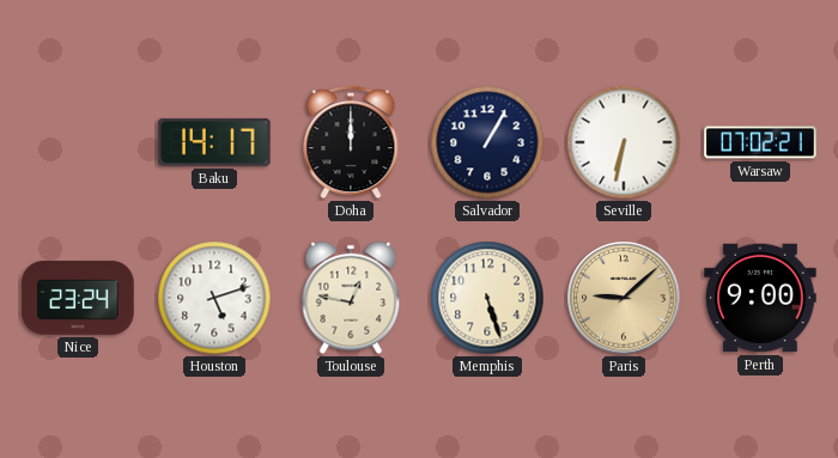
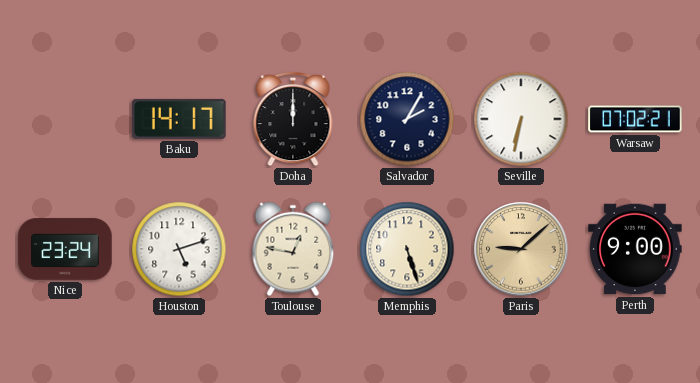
Salvador: 1:05 -> 2:05
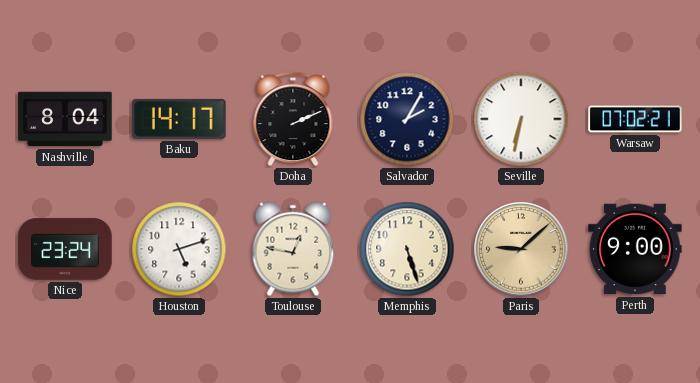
Nashville: none -> 8:04
Doha: 12:00 -> 2:11
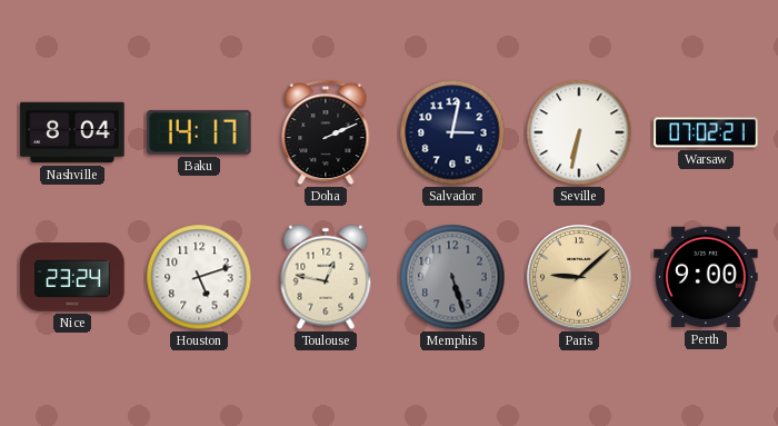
Salvador: 2:05 -> 3:02
Memphis dial: cream -> grey
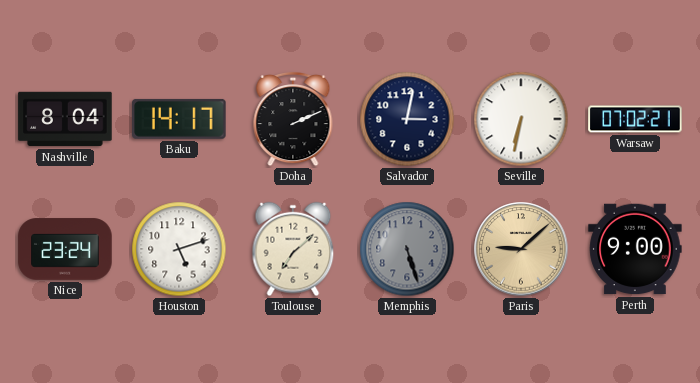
Toulouse: 12:47 -> 7:08
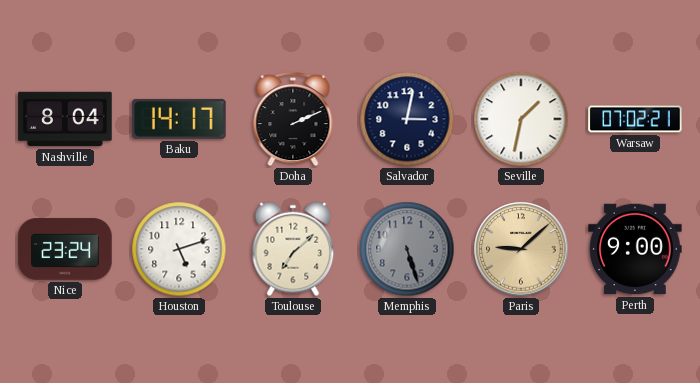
Seville: 6:32 -> 1:32
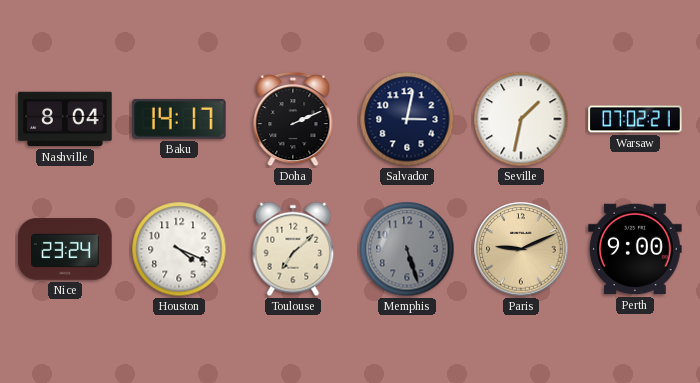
Houston: 5:12 -> 4:19
Paris: 9:08 -> 9:11
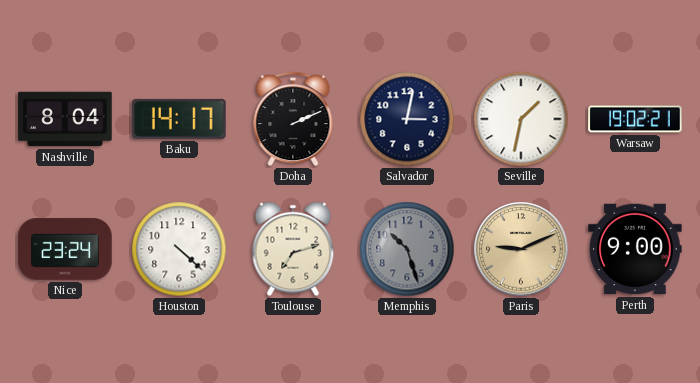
Warsaw: 07:02 -> 19:02
Houston: 4:19 -> 4:22
Toulouse: 7:08 -> 7:12
Memphis: 5:27 -> 10:27
